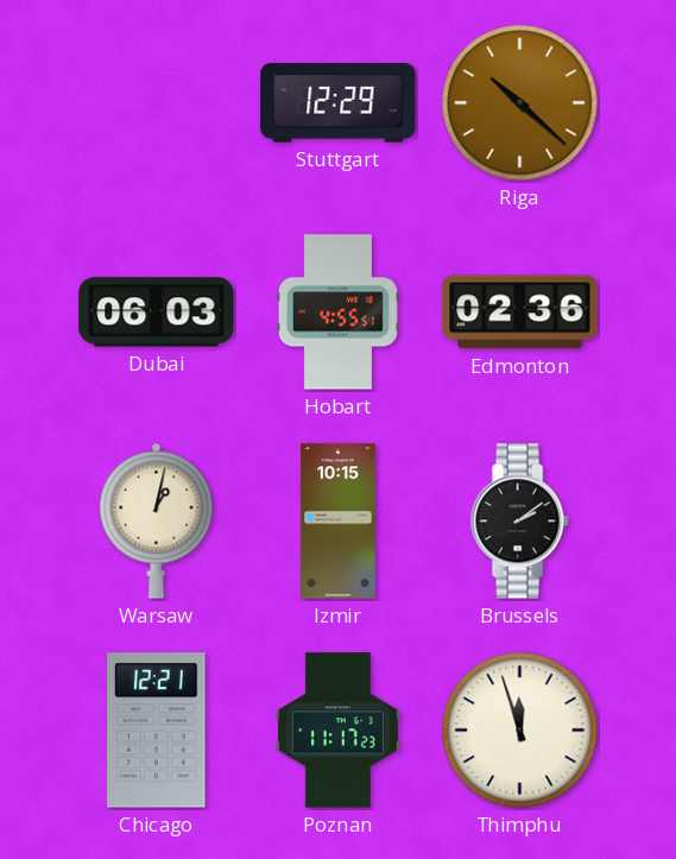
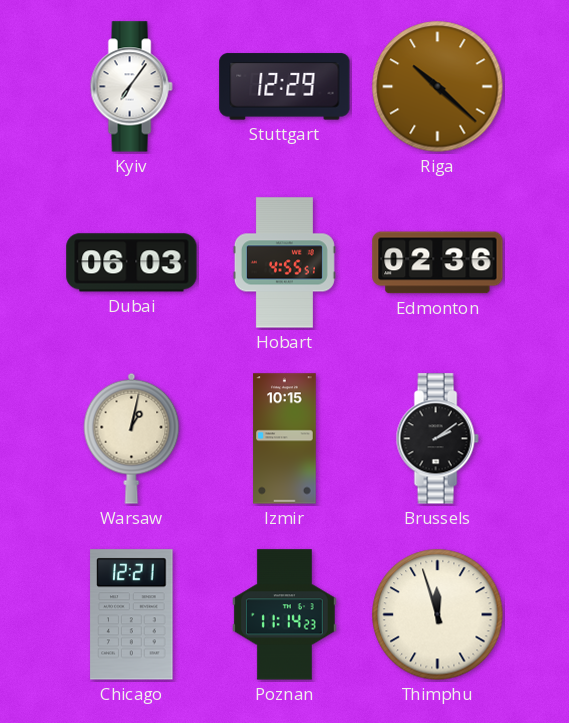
Kyiv: none -> 7:06
Poznan: 11:17 -> 11:14
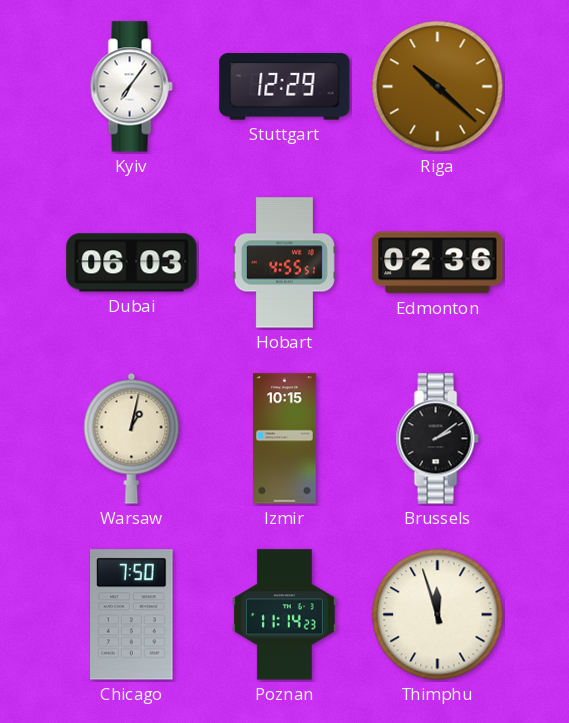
Chicago: 12:21 -> 7:50
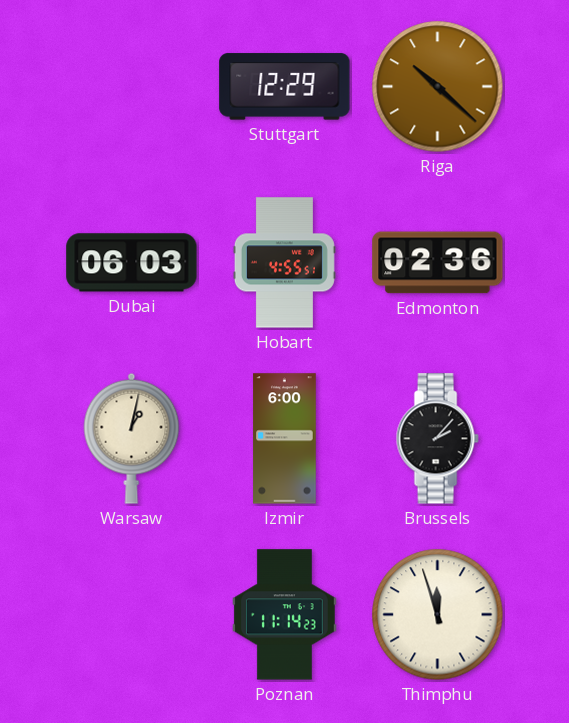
Kyiv: 7:06 -> none
Izmir: 10:15 -> 6:00
Brussels: 2:09 -> 2:07
Chicago: 7:50 -> none
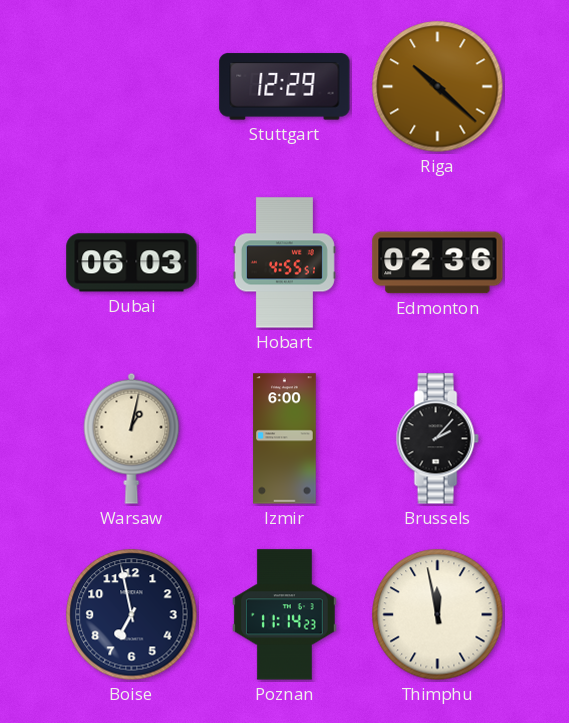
Boise: none -> 6:58
Thimphu: 11:57 -> 11:58
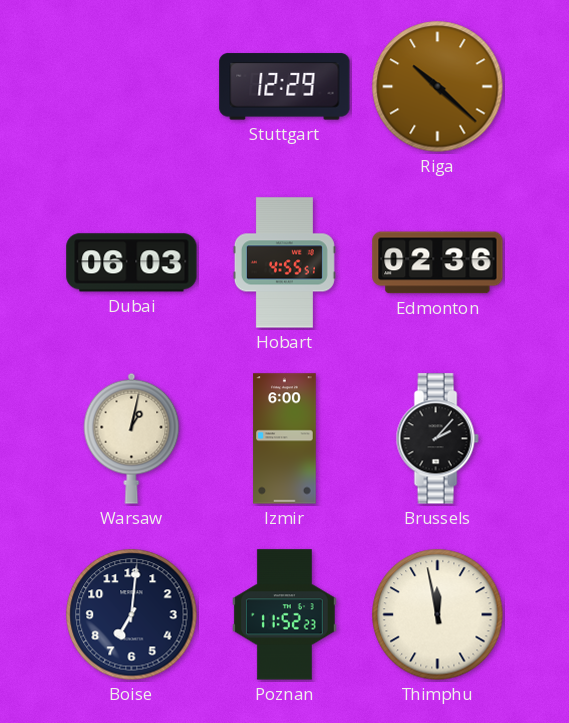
Boise: 6:58 -> 7:01
Poznan: 11:14 -> 11:52
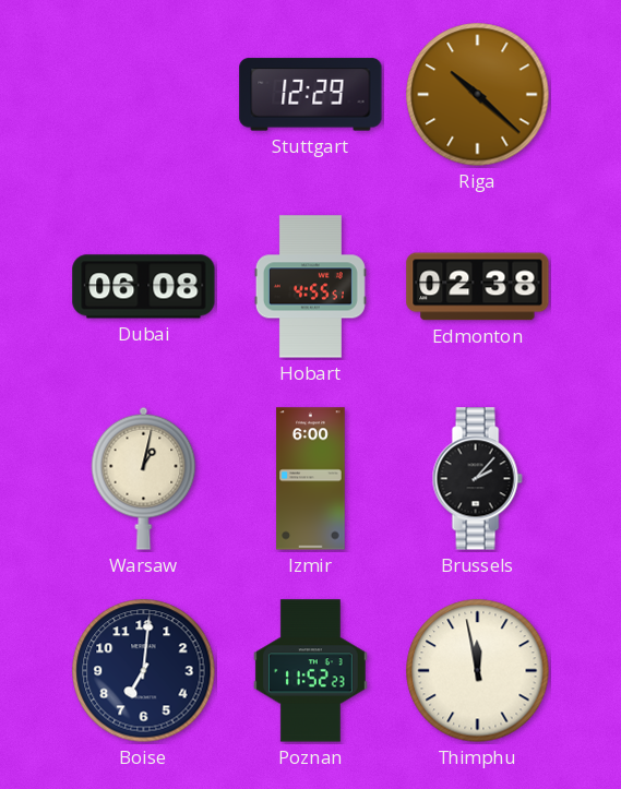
Dubai: 06:03 -> 06:08
Edmonton: 02:36 -> 02:38
